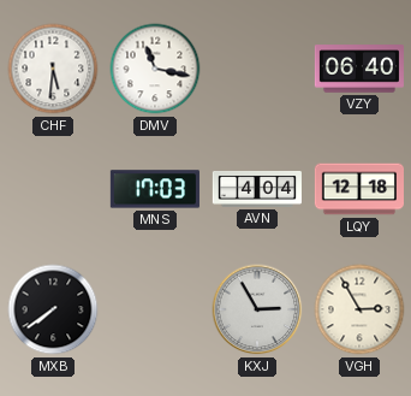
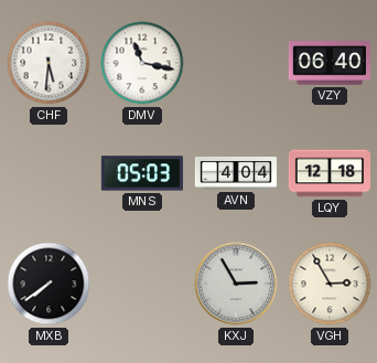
MNS: 17:03 -> 05:03
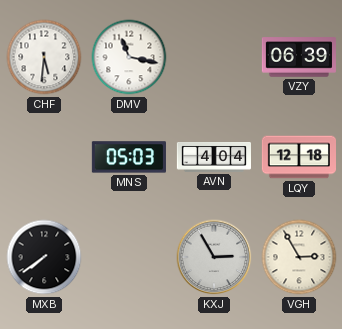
VZY: 06:40 -> 06:39
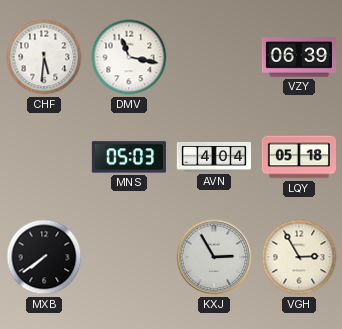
LQY: 12:18 -> 05:18
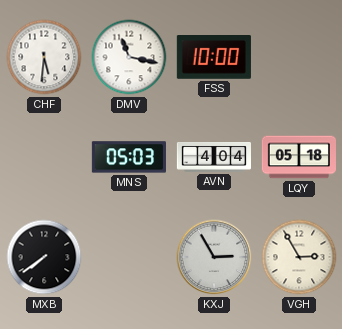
FSS: none -> 10:00
VZY: 06:39 -> none
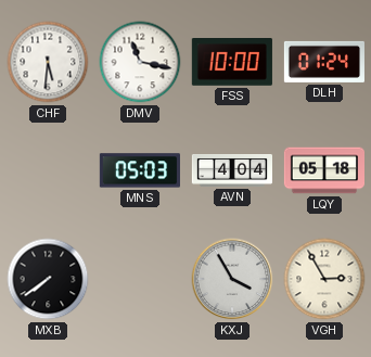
DLH: none -> 01:24
KXJ: 2:55 -> 3:55
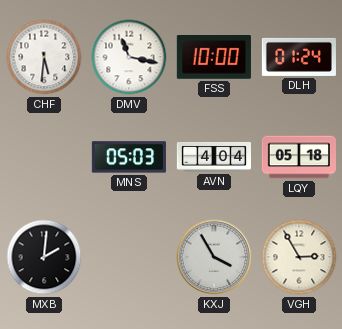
MXB: 7:39 -> 2:01
